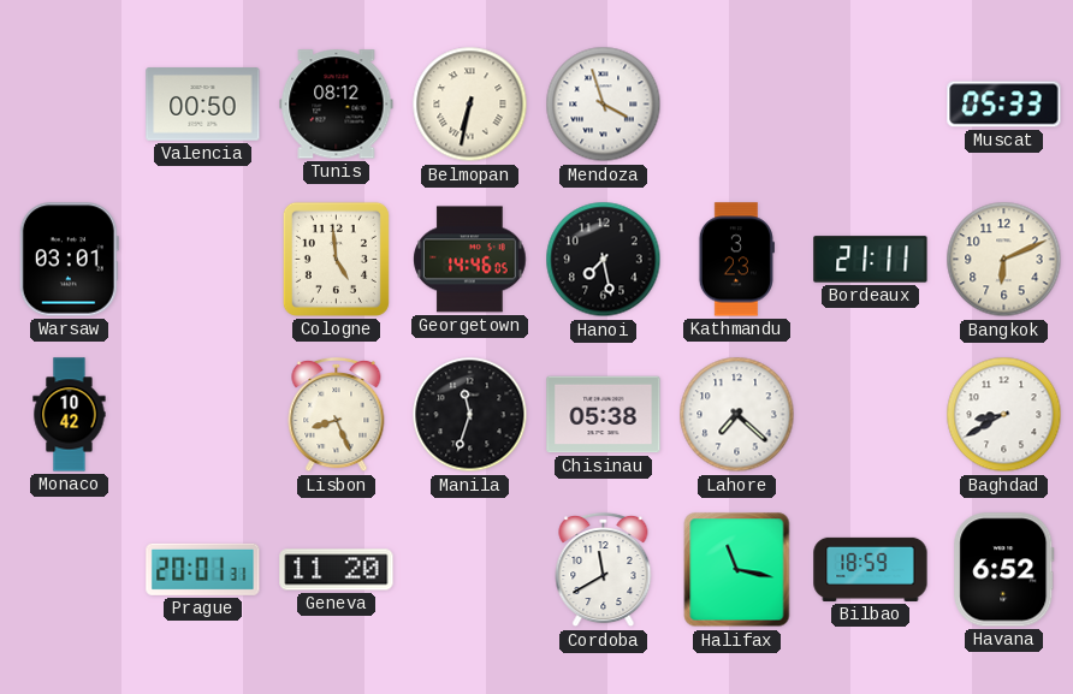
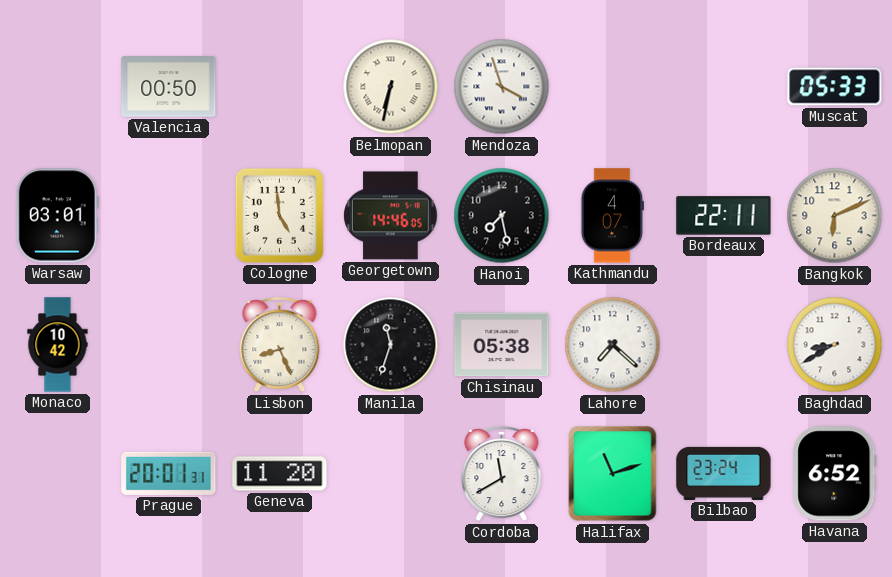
Tunis: 08:12 -> none
Kathmandu: 3:23 -> 4:07
Bordeaux: 21:11 -> 22:11
Halifax: 11:17 -> 11:12
Bilbao: 18:59 -> 23:24
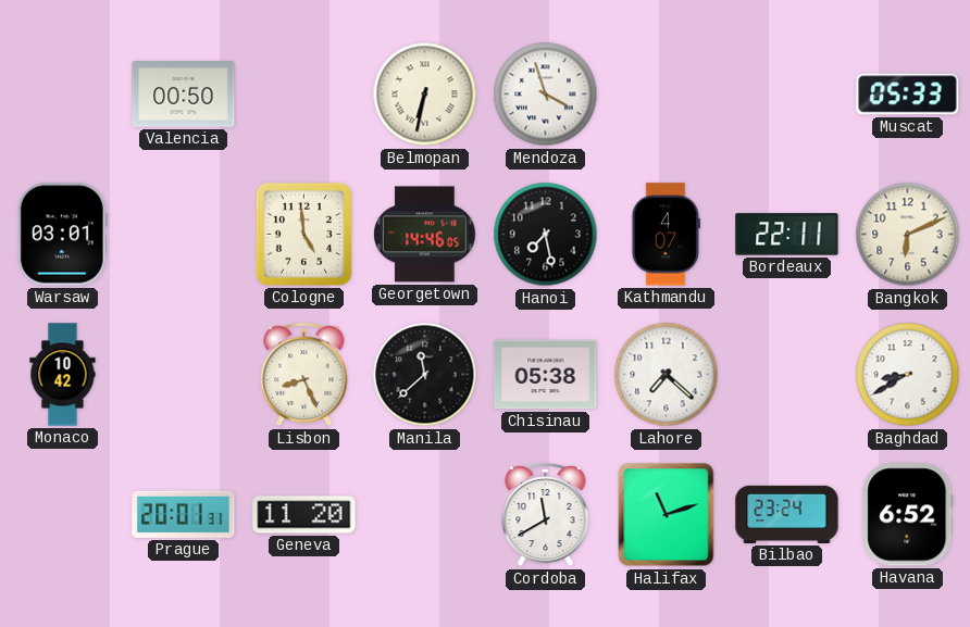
Manila: 11:33 -> 11:38
